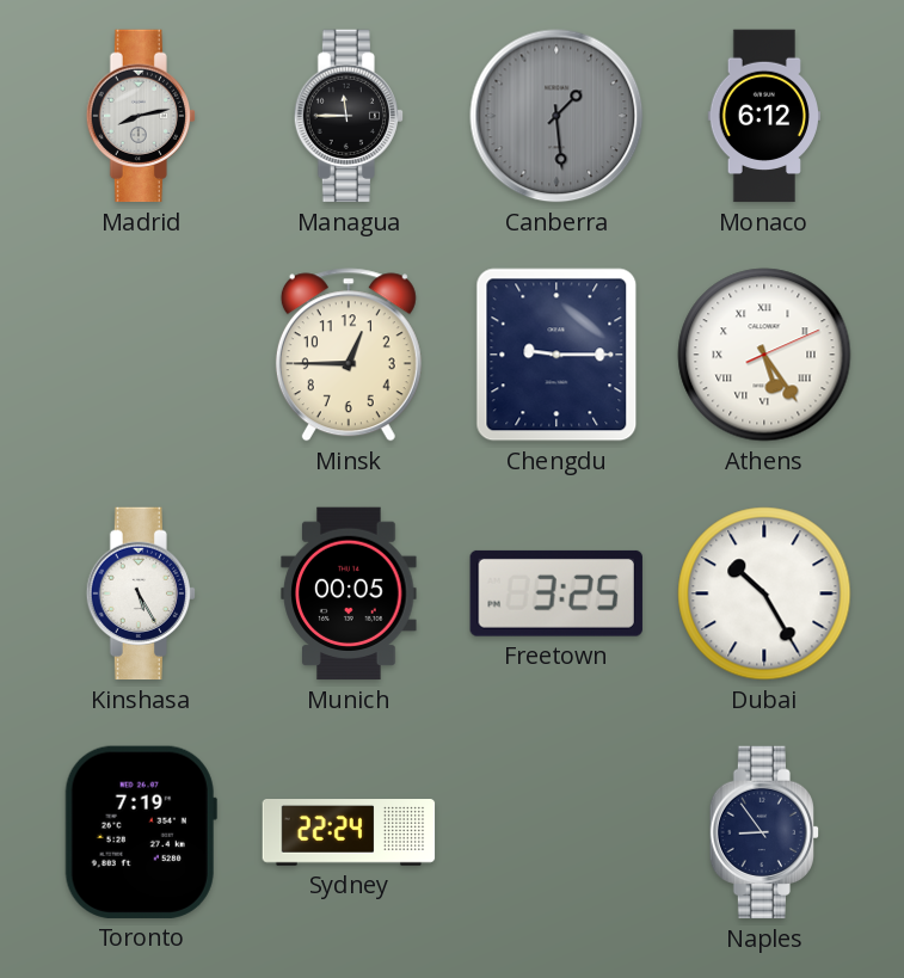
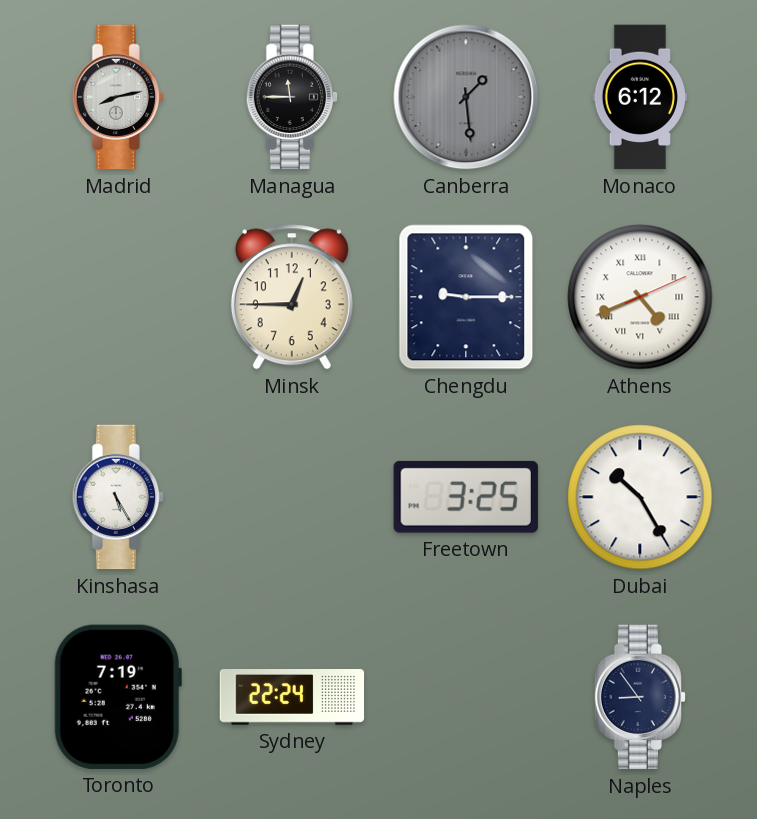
Athens: 5:24 -> 4:41
Munich: 00:05 -> none
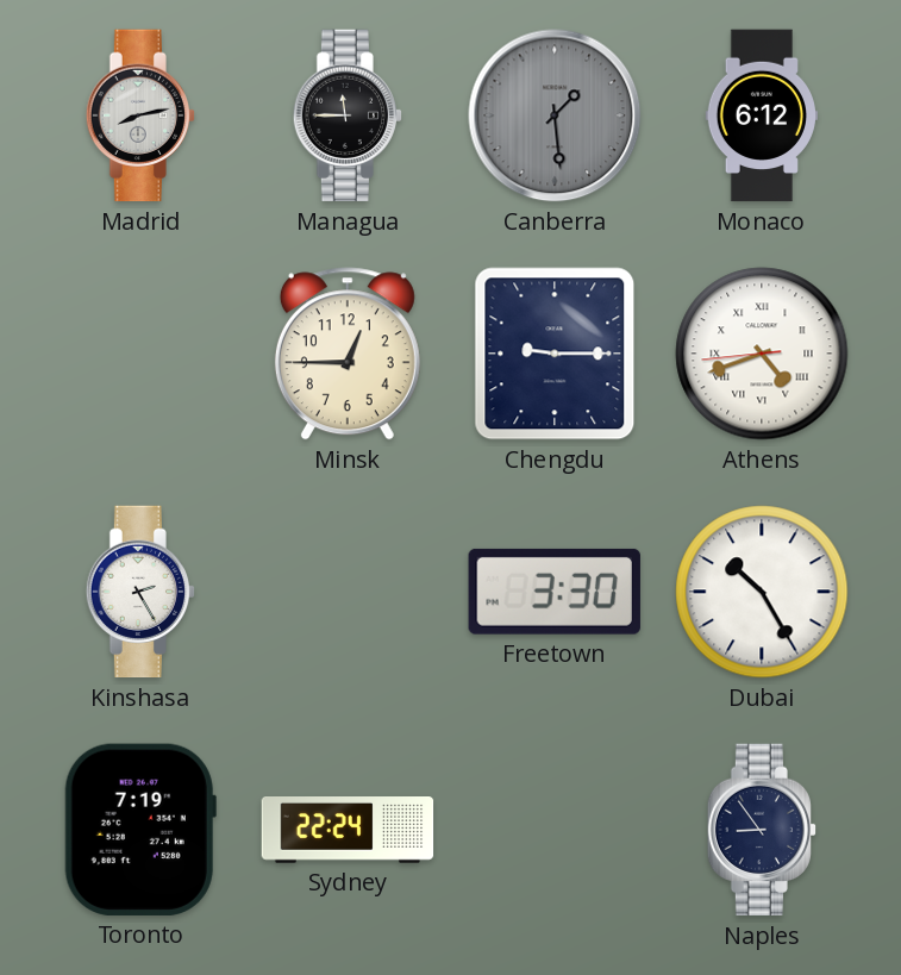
Athens: 4:41:11 -> 4:41:44
Kinshasa: 5:25 -> 2:25
Freetown: 3:25 -> 3:30
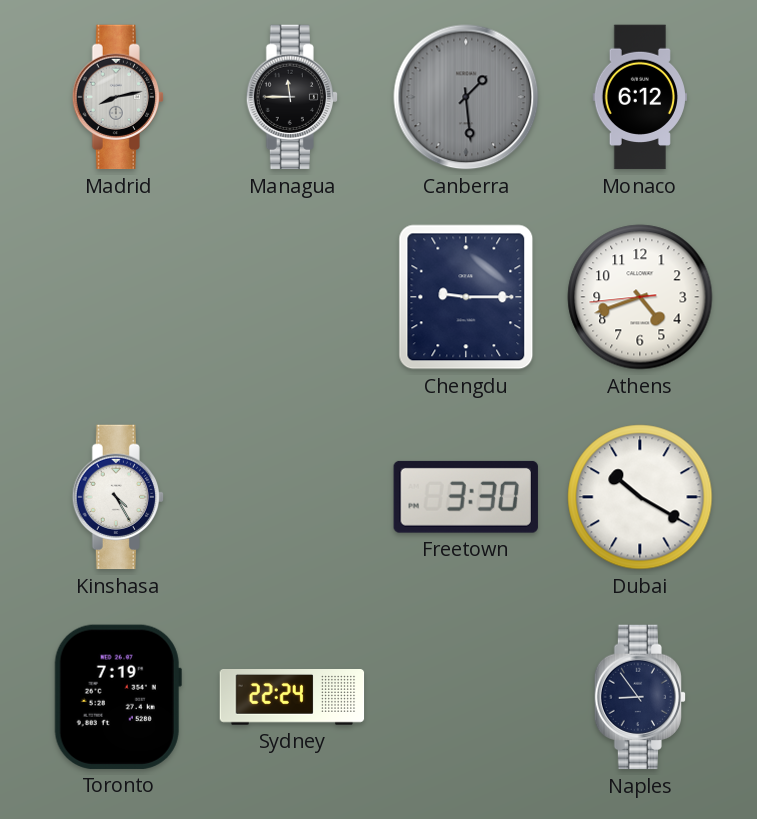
Minsk: 12:45 -> none
Athens numerals: Roman -> Arabic
Kinshasa: 2:25 -> 4:25
Dubai: 10:25 -> 10:20
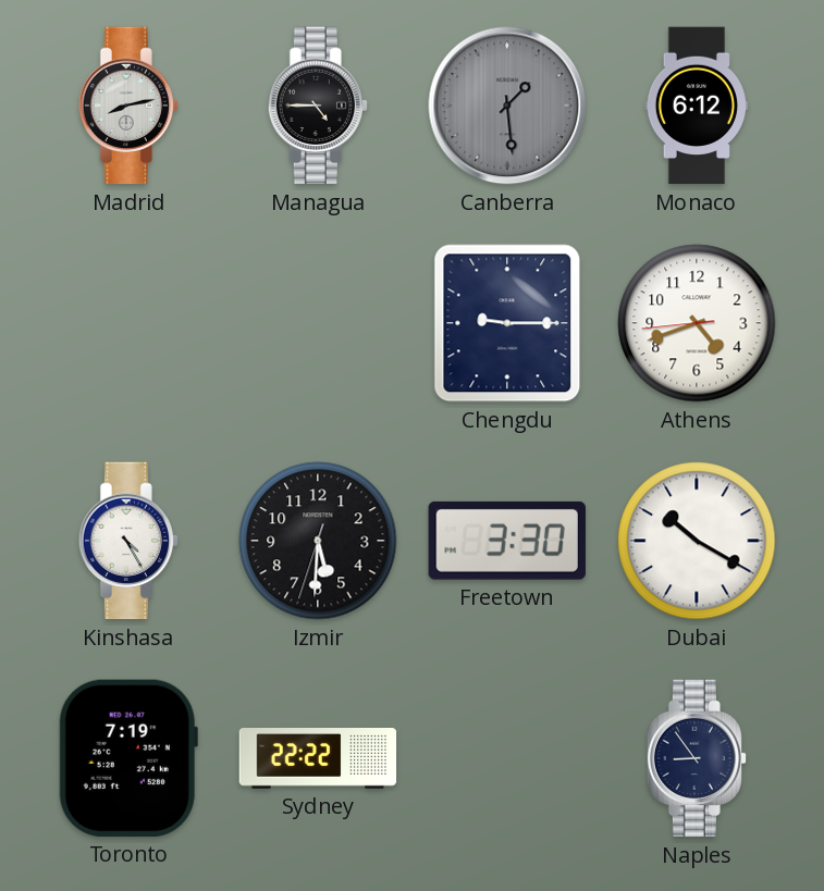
Managua: 11:45 -> 4:45
Izmir: none -> 5:30
Sydney: 22:24 -> 22:22
